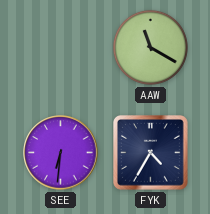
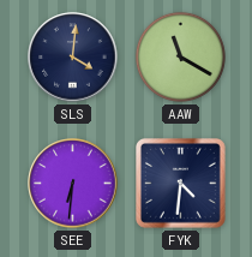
SLS: none -> 4:01
FYK: 4:35 -> 4:31
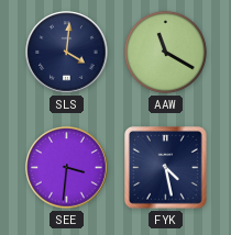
SEE: 6:31 -> 3:31
FYK: 4:31 -> 4:28
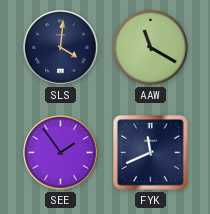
SEE: 3:31 -> 1:54
FYK: 4:28 -> 11:41
